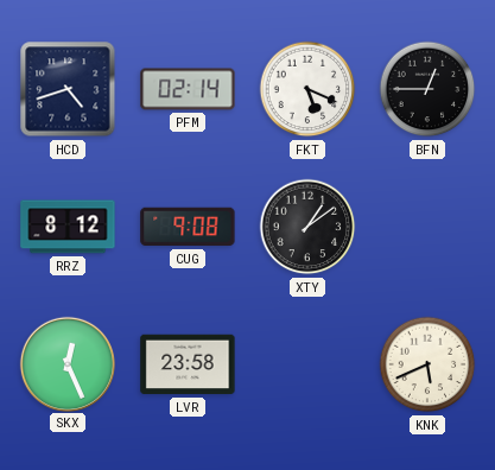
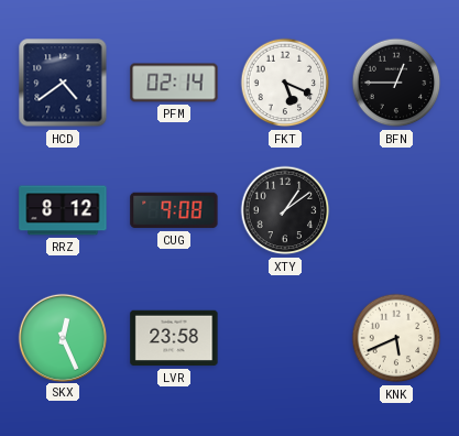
HCD: 4:42 -> 4:39
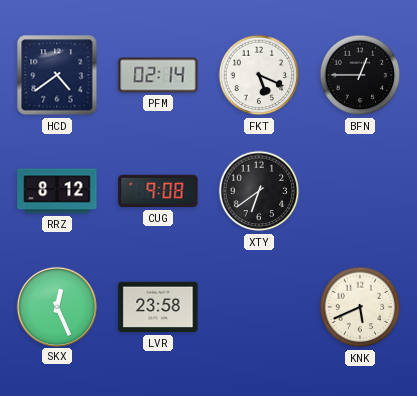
XTY: 1:09 -> 6:39
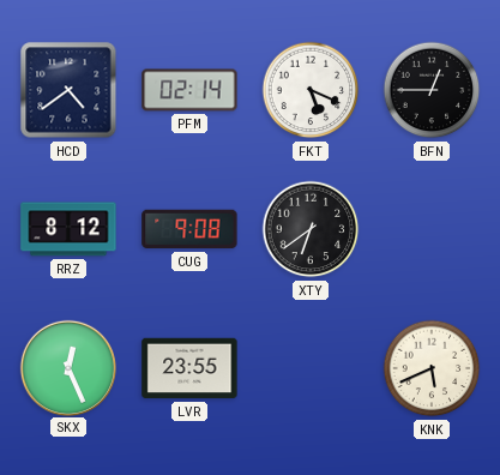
LVR: 23:58 -> 23:55
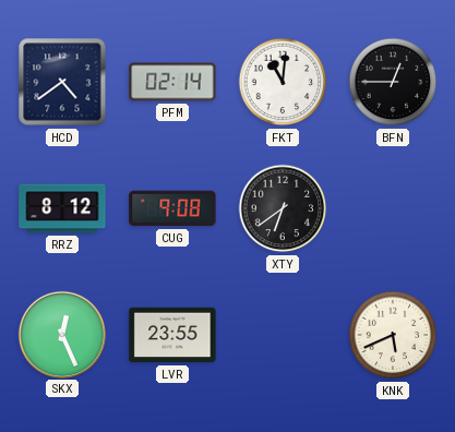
FKT: 5:19 -> 11:01
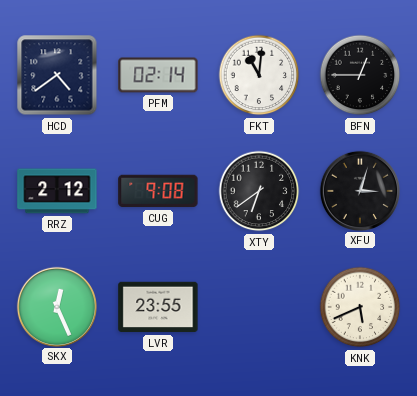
RRZ: 8:12 -> 2:12
XFU: none -> 3:03
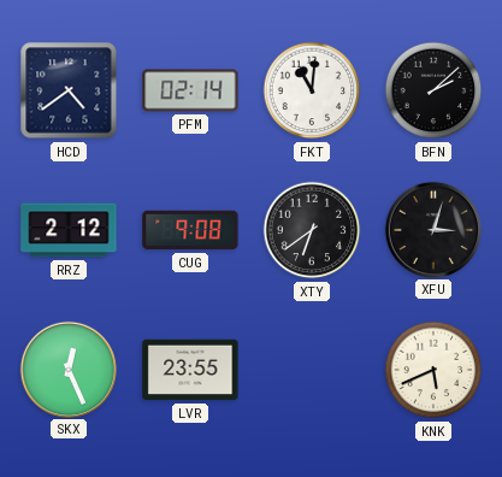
BFN: 12:45 -> 2:08
